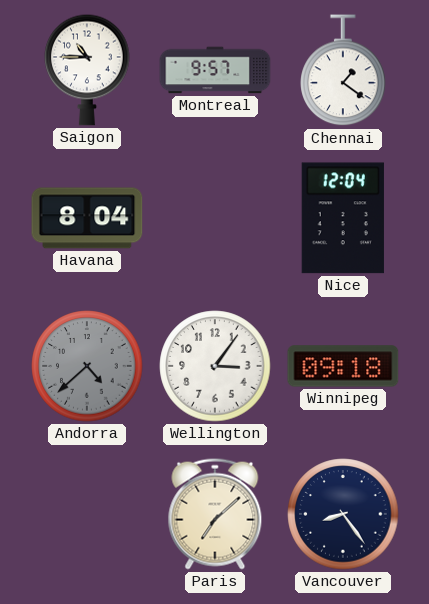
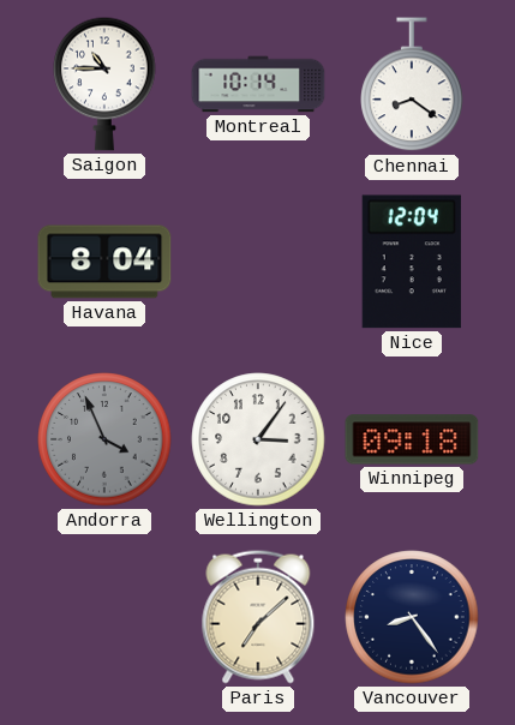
Montreal: 9:57 -> 10:14
Chennai: 1:21 -> 8:21
Andorra: 4:38 -> 3:56
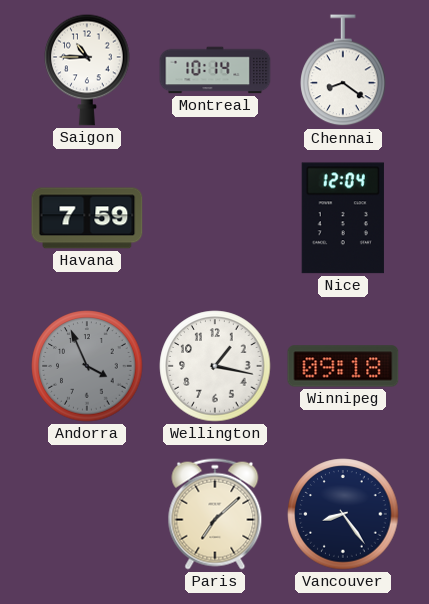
Havana: 8:04 -> 7:59
Wellington: 3:06 -> 1:17
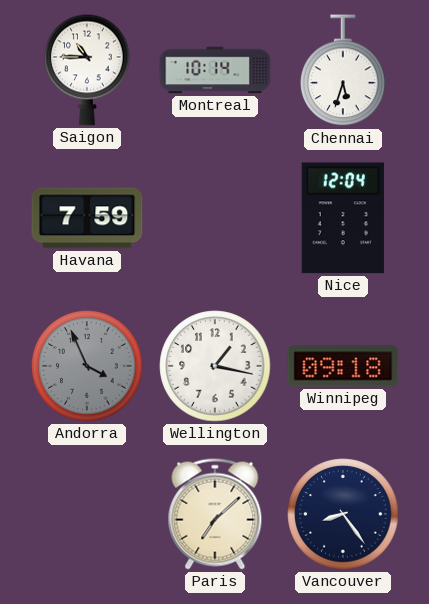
Chennai: 8:21 -> 5:33
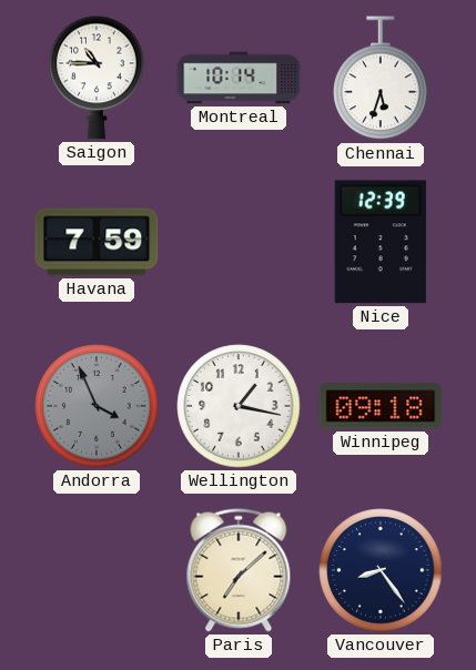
Nice: 12:04 -> 12:39
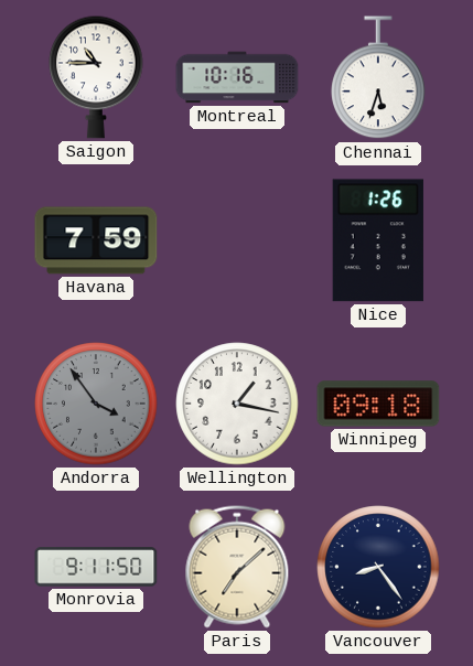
Montreal: 10:14 -> 10:16
Nice: 12:39 -> 1:26
Andorra: 3:56 -> 3:54
Monrovia: none -> 9:11
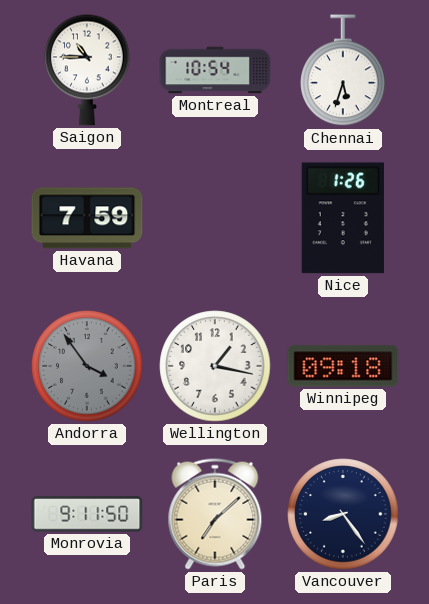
Montreal: 10:16 -> 10:54
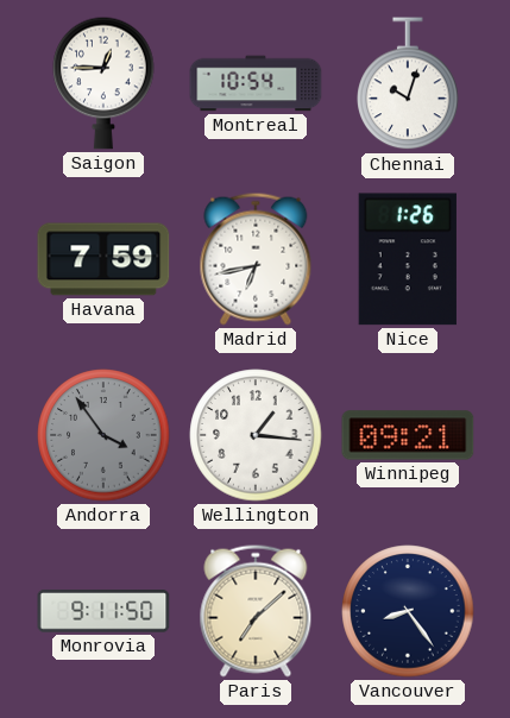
Saigon: 10:45 -> 12:45
Chennai: 5:33 -> 10:03
Madrid: none -> 6:43
Wellington: 1:17 -> 1:16
Winnipeg: 09:18 -> 09:21
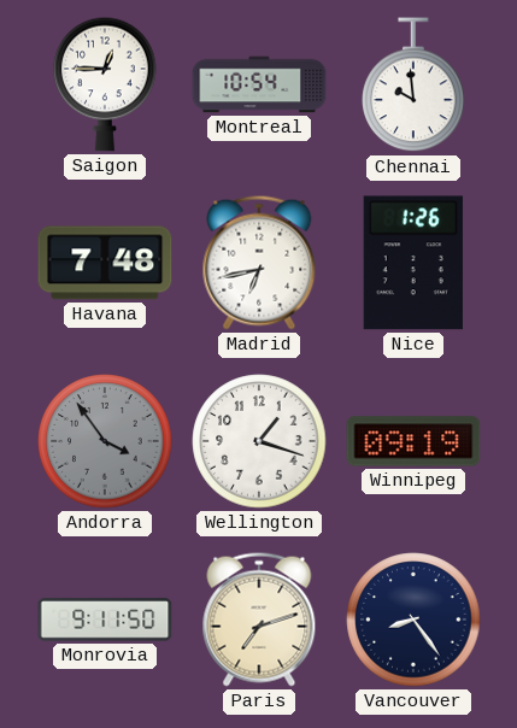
Chennai: 10:03 -> 9:59
Havana: 7:59 -> 7:48
Wellington: 1:16 -> 1:18
Winnipeg: 09:21 -> 09:19
Paris: 7:08 -> 7:12
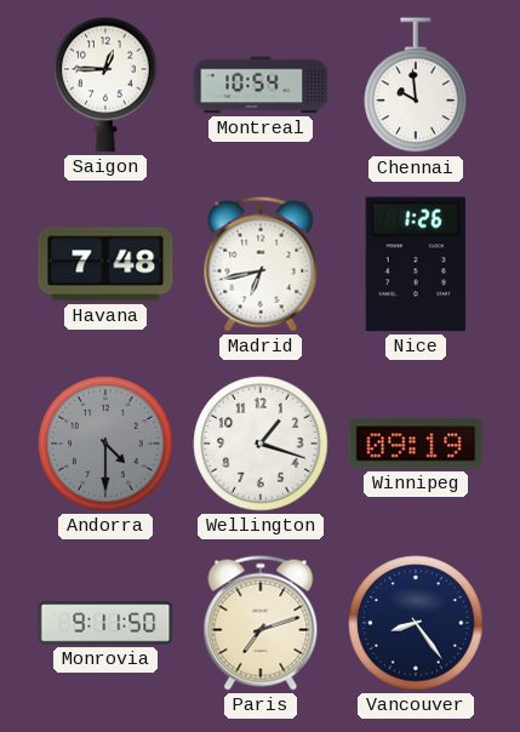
Andorra: 3:54 -> 4:30
